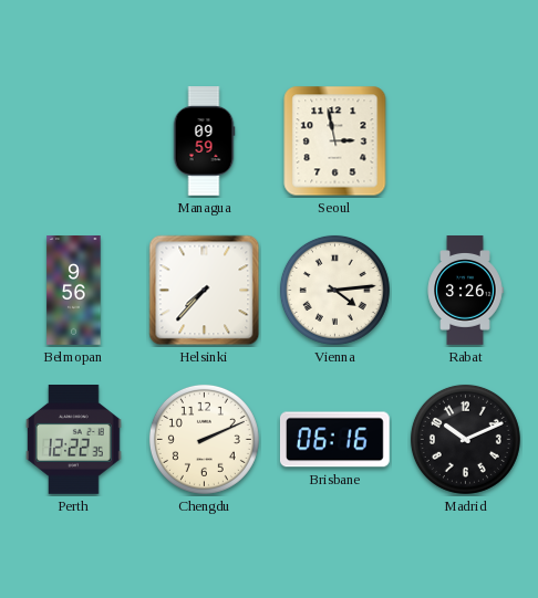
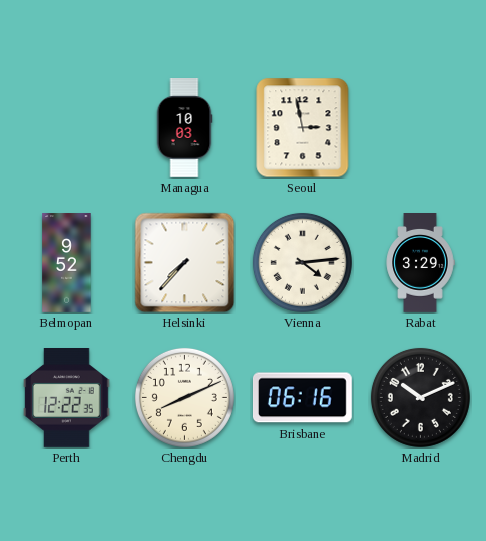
Managua: 09:59 -> 10:03
Belmopan: 9:56 -> 9:52
Rabat: 3:26 -> 3:29
Chengdu: 2:11 -> 8:11
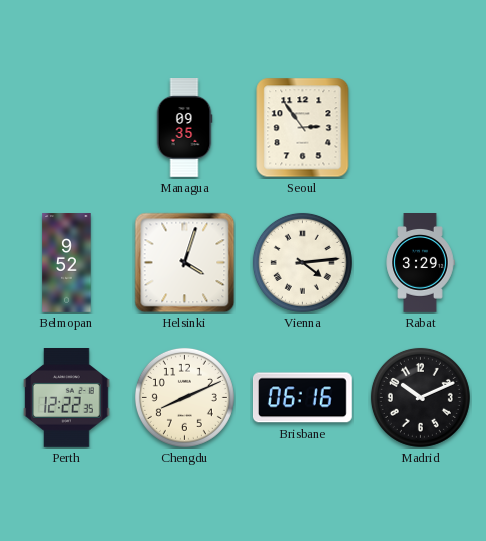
Managua: 10:03 -> 09:35
Seoul: 2:58 -> 2:54
Helsinki: 7:37 -> 4:03
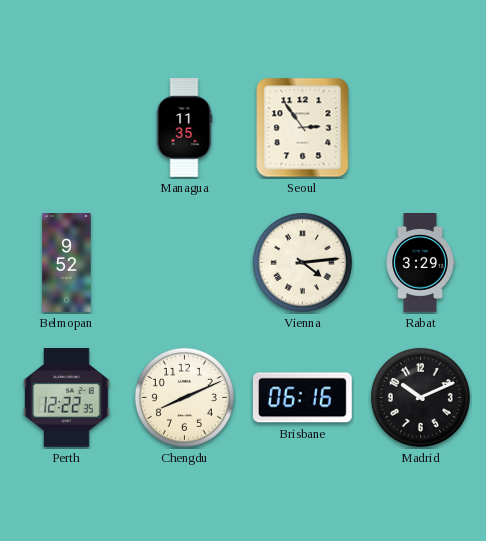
Managua: 09:35 -> 11:35
Helsinki: 4:03 -> none
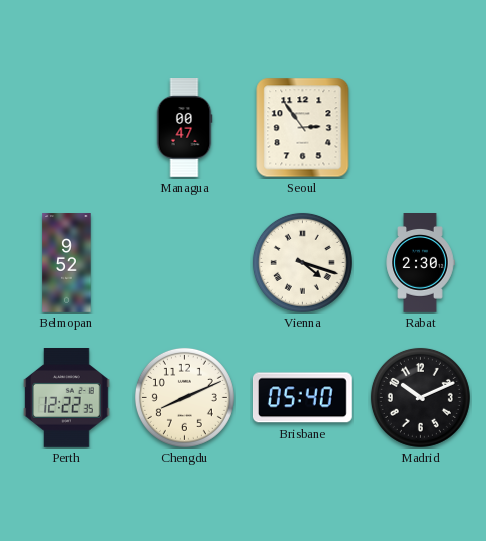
Managua: 11:35 -> 00:47
Vienna: 4:14 -> 4:18
Rabat: 3:29 -> 2:30
Brisbane: 06:16 -> 05:40
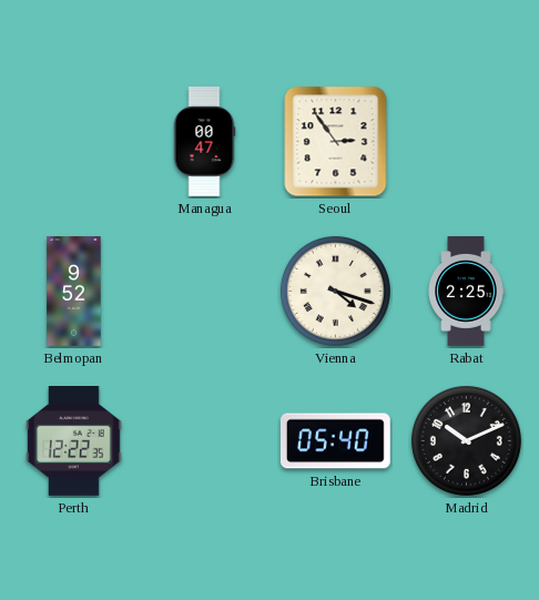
Rabat: 2:30 -> 2:25
Chengdu: 8:11 -> none
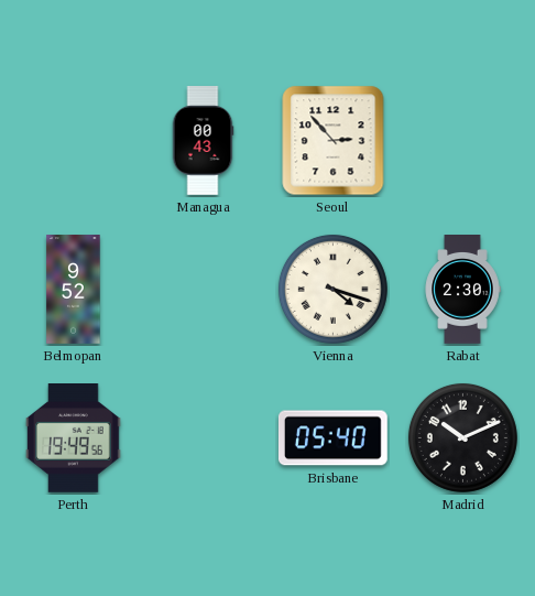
Managua: 00:47 -> 00:43
Seoul: 2:54 -> 2:53
Rabat: 2:25 -> 2:30
Perth: 12:22 -> 19:49
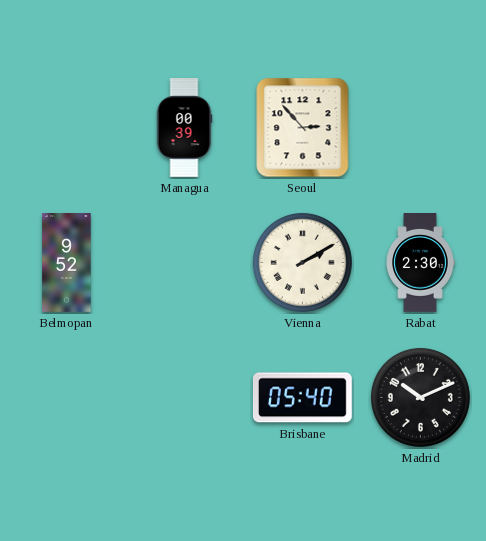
Managua: 00:43 -> 00:39
Vienna: 4:18 -> 2:10
Perth: 19:49 -> none
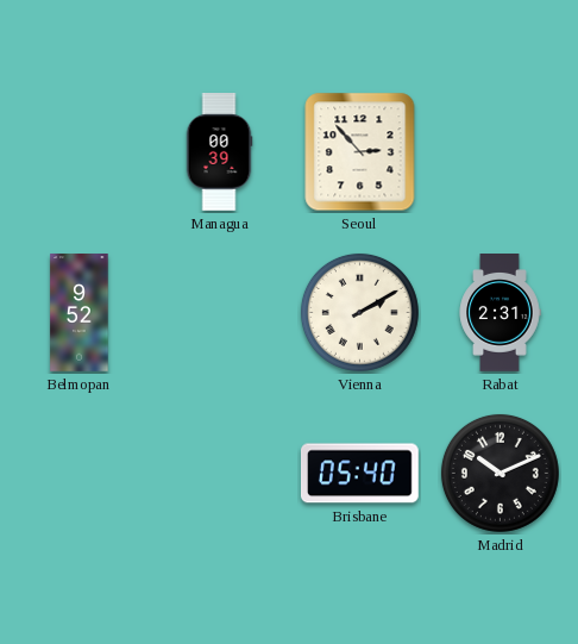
Rabat: 2:30 -> 2:31
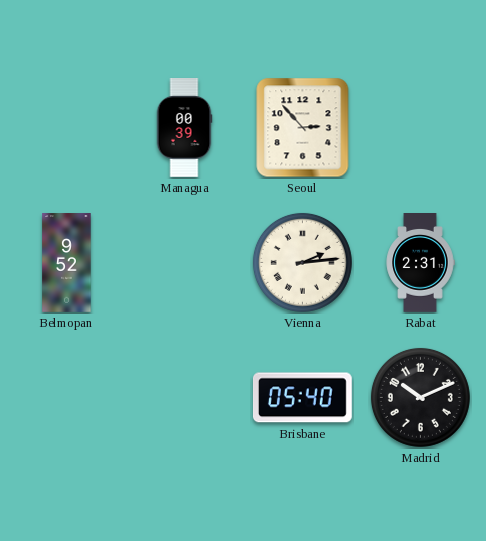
Vienna: 2:10 -> 2:14
